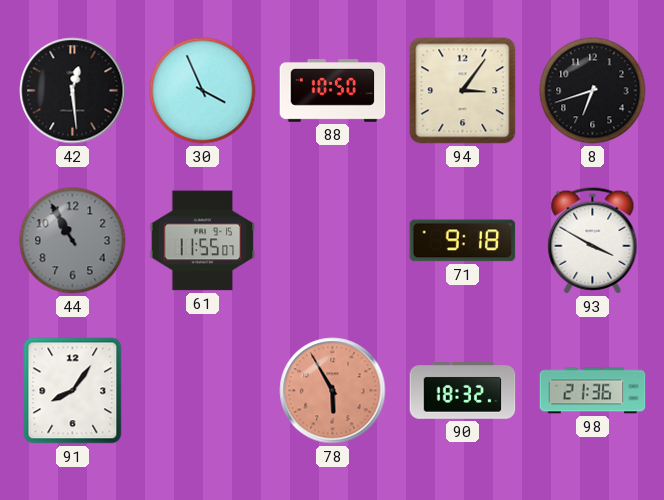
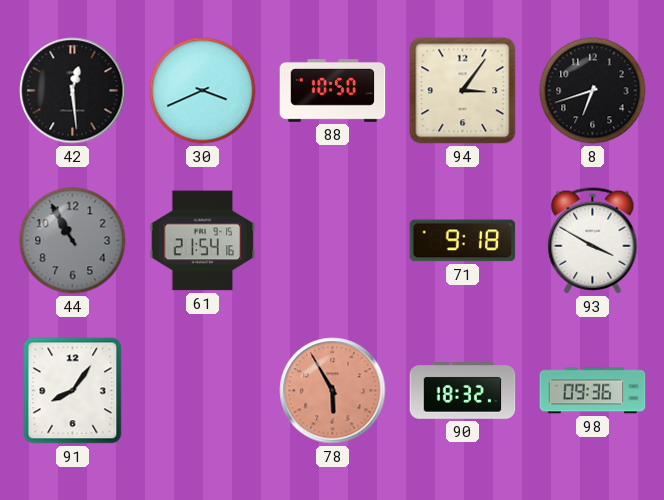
30: 3:56 -> 3:41
61: 11:55 -> 21:54
98: 21:36 -> 09:36
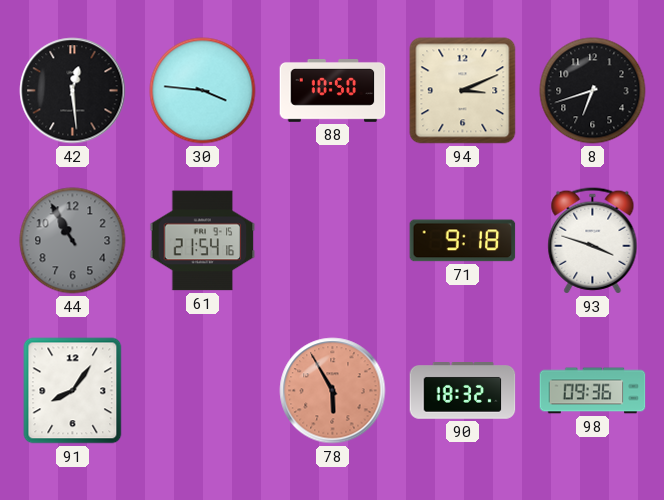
30: 3:41 -> 3:46
94: 3:06 -> 3:11
93: 3:50 -> 3:48
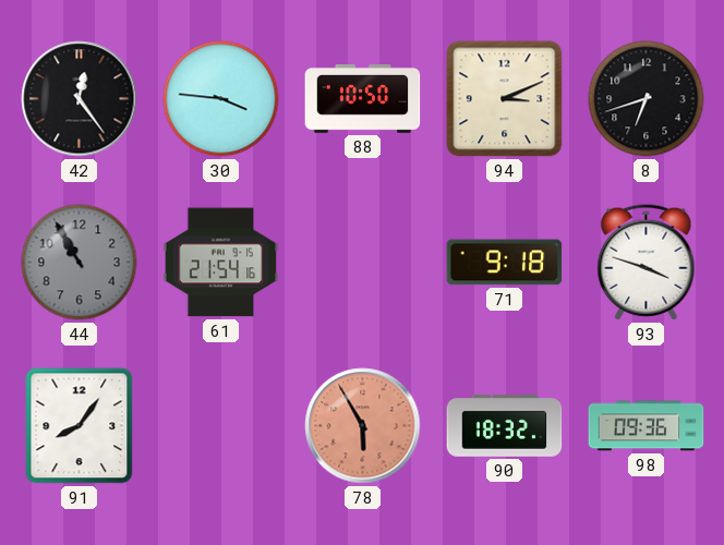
42: 12:29 -> 12:24
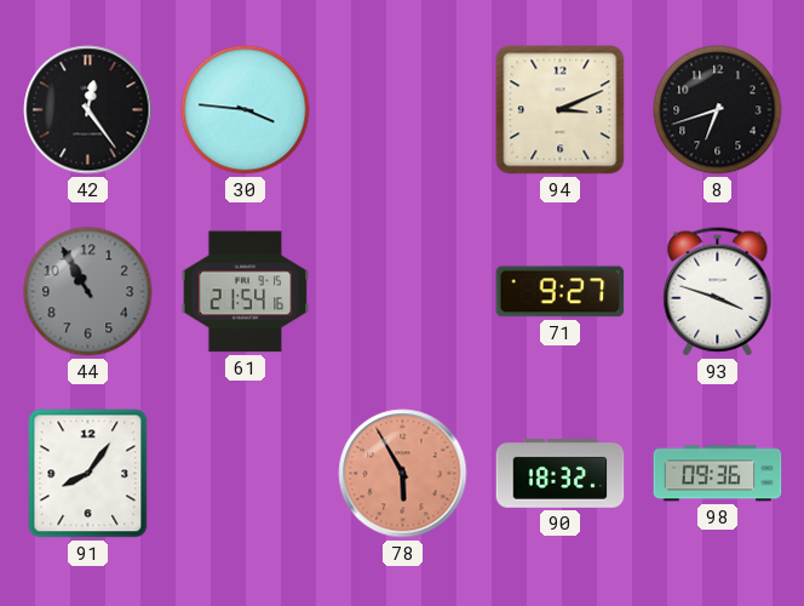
88: 10:50 -> none
71: 9:18 -> 9:27
